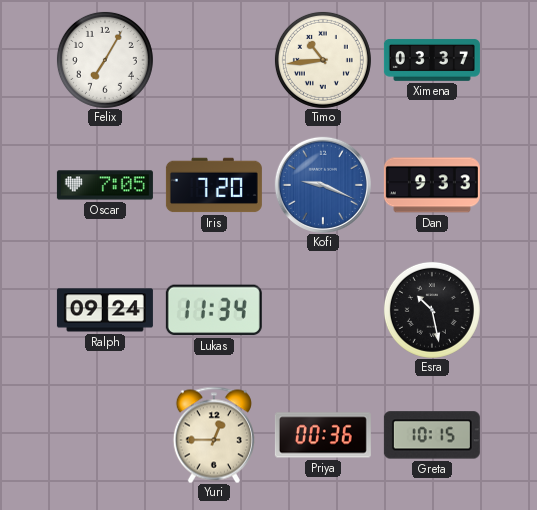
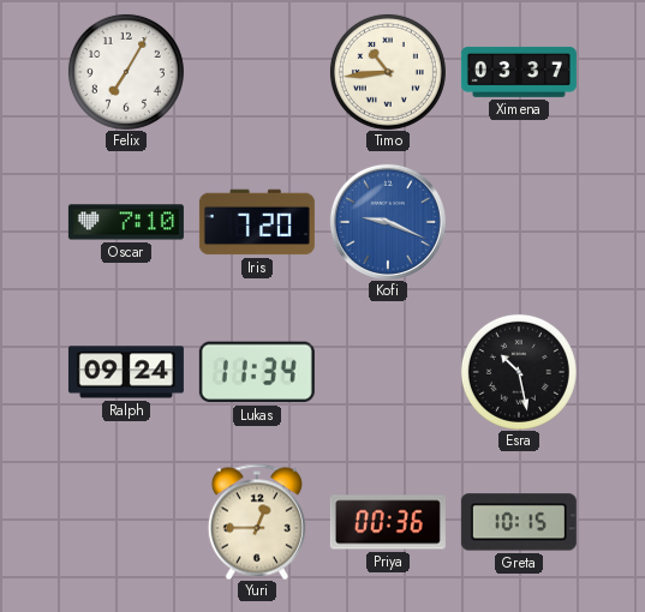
Oscar: 7:05 -> 7:10
Dan: 9:33 -> none
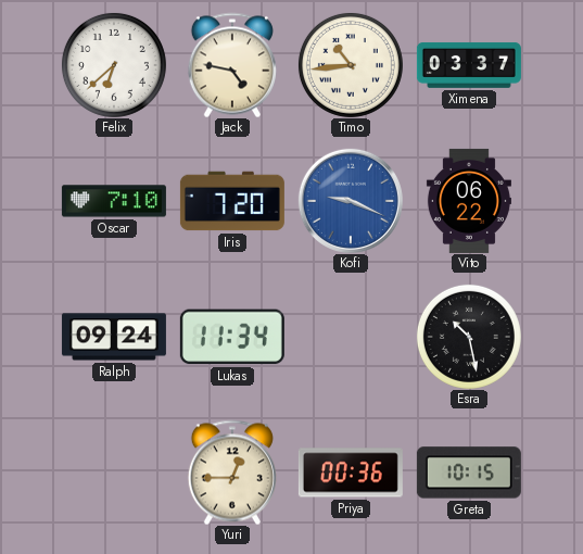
Felix: 7:05 -> 6:38
Jack: none -> 4:47
Vito: none -> 06:22
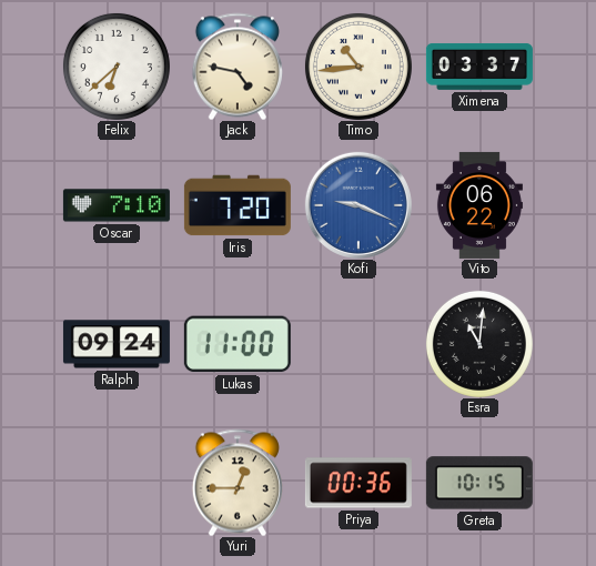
Lukas: 11:34 -> 11:00
Esra: 10:28 -> 11:01
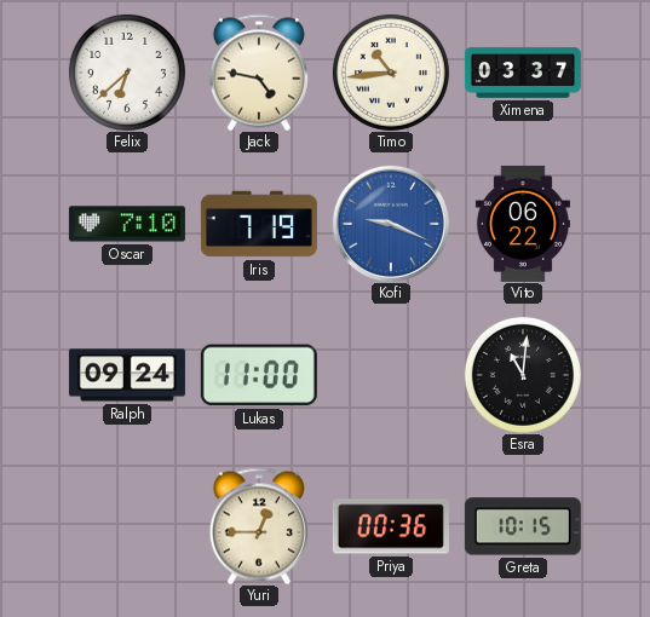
Iris: 7:20 -> 7:19
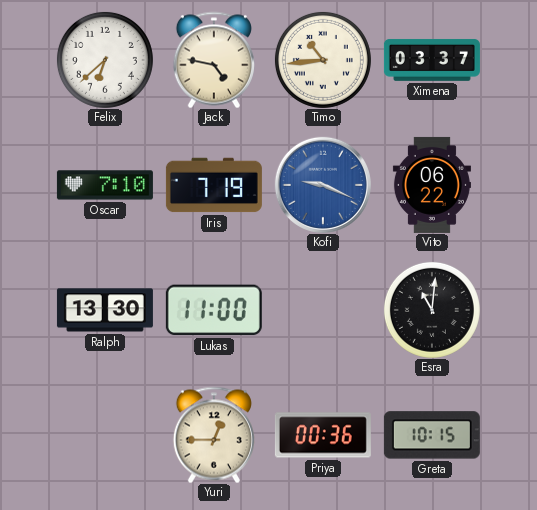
Ralph: 09:24 -> 13:30
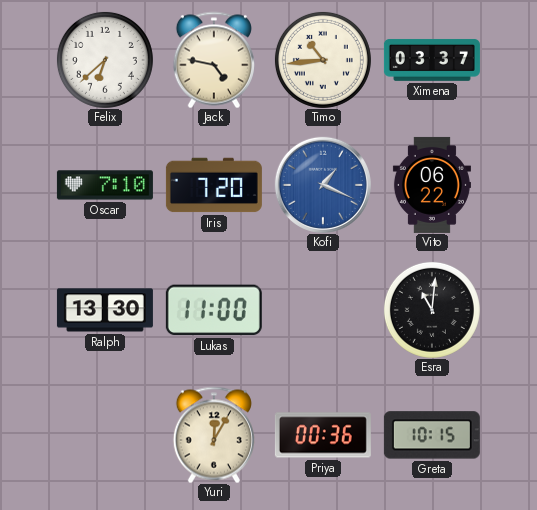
Iris: 7:19 -> 7:20
Kofi: 9:19 -> 1:19
Yuri: 12:45 -> 12:05
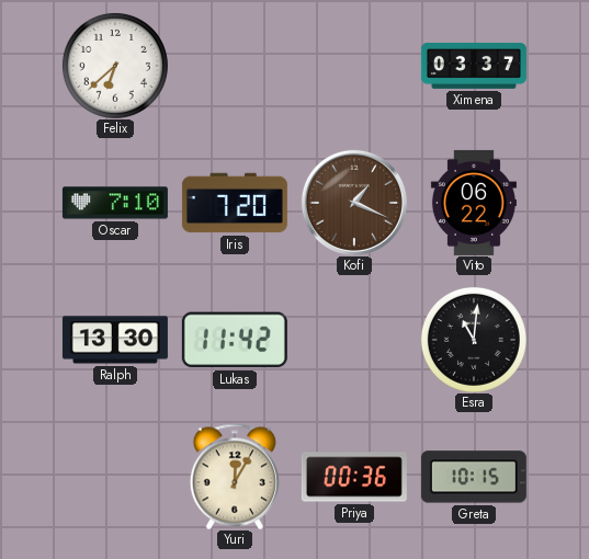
Jack: 4:47 -> none
Timo: 10:44 -> none
Kofi dial: blue -> brown
Lukas: 11:00 -> 11:42
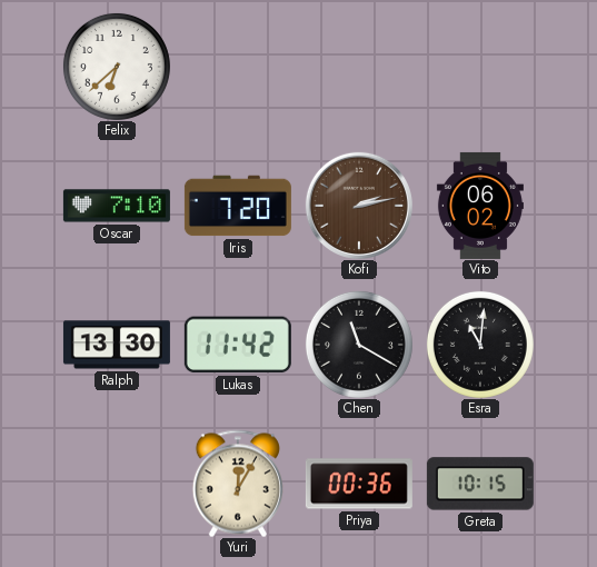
Ximena: 03:37 -> none
Kofi: 1:19 -> 2:13
Vito: 06:22 -> 06:02
Chen: none -> 11:20
